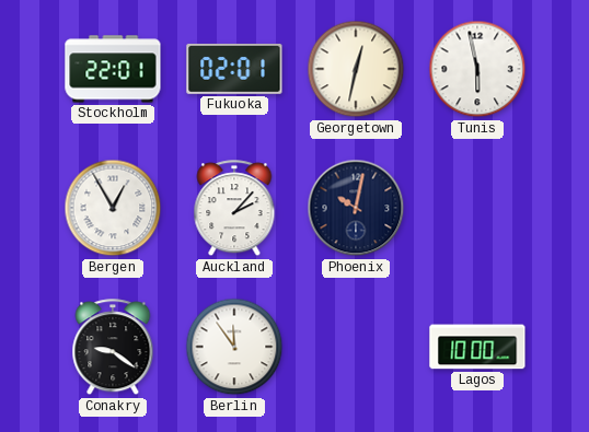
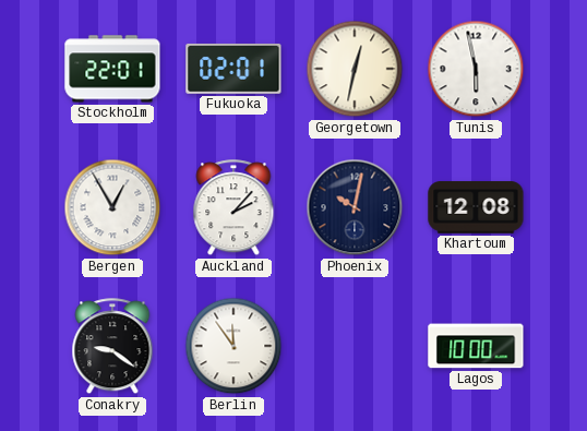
Khartoum: none -> 12:08
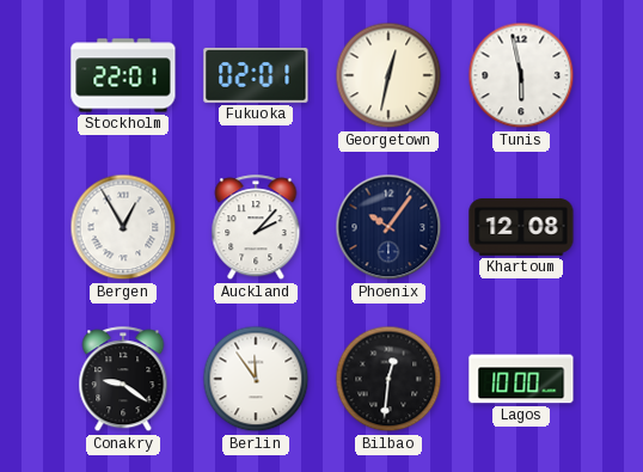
Phoenix: 10:02 -> 10:06
Bilbao: none -> 12:31
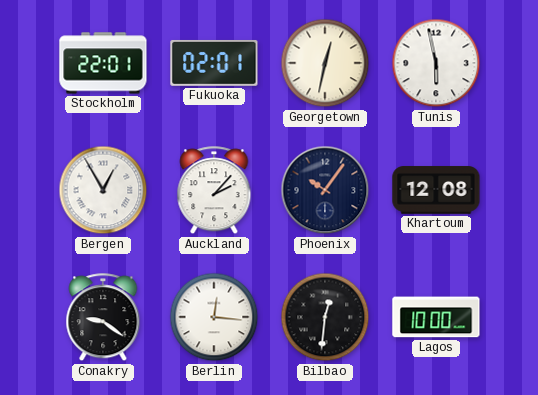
Berlin: 11:54 -> 12:16
